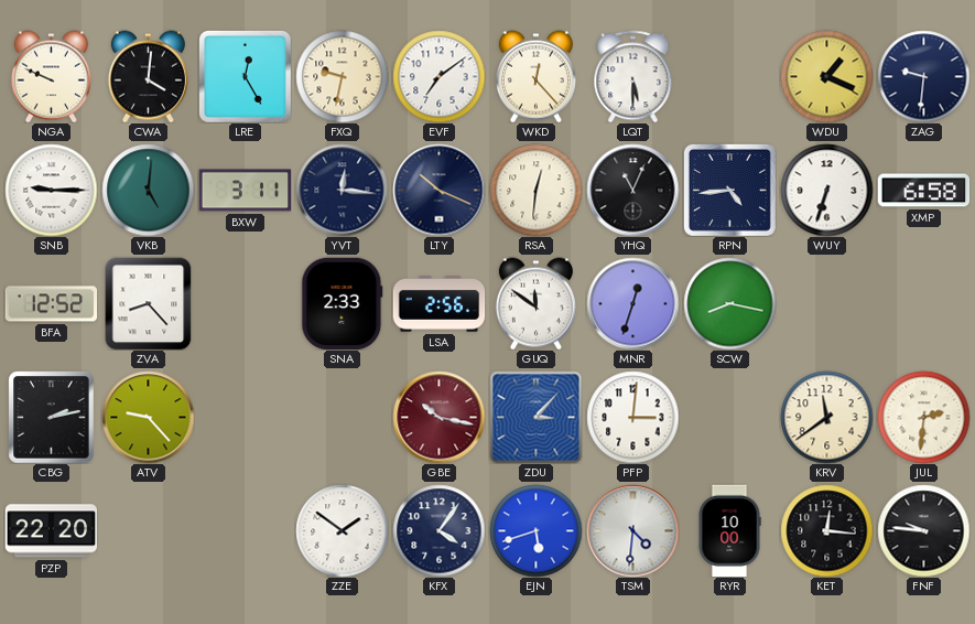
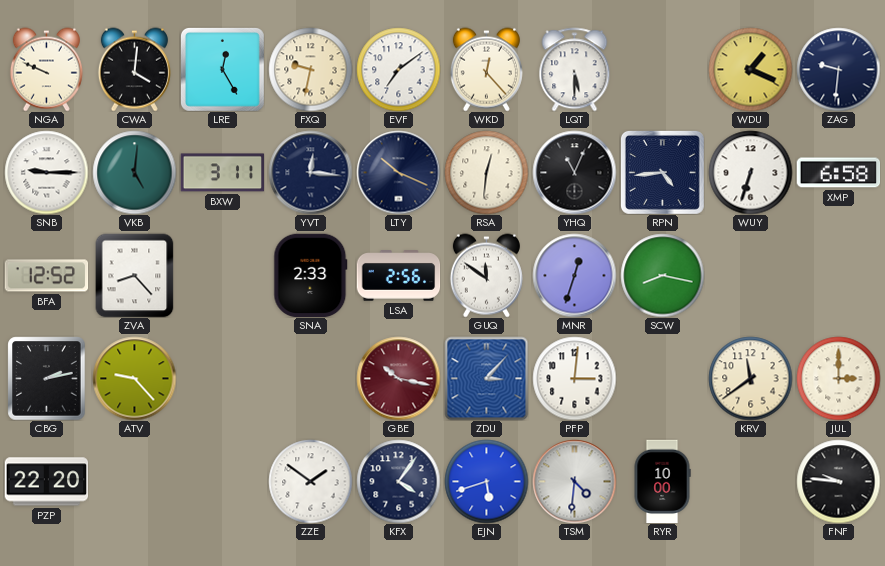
JUL: 2:31 -> 3:00
KET: 12:16 -> none
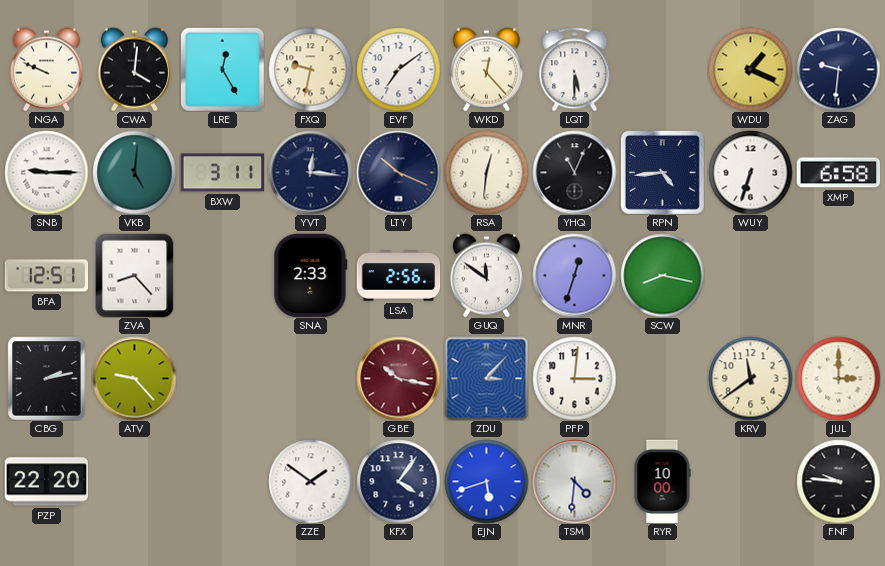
BFA: 12:52 -> 12:51
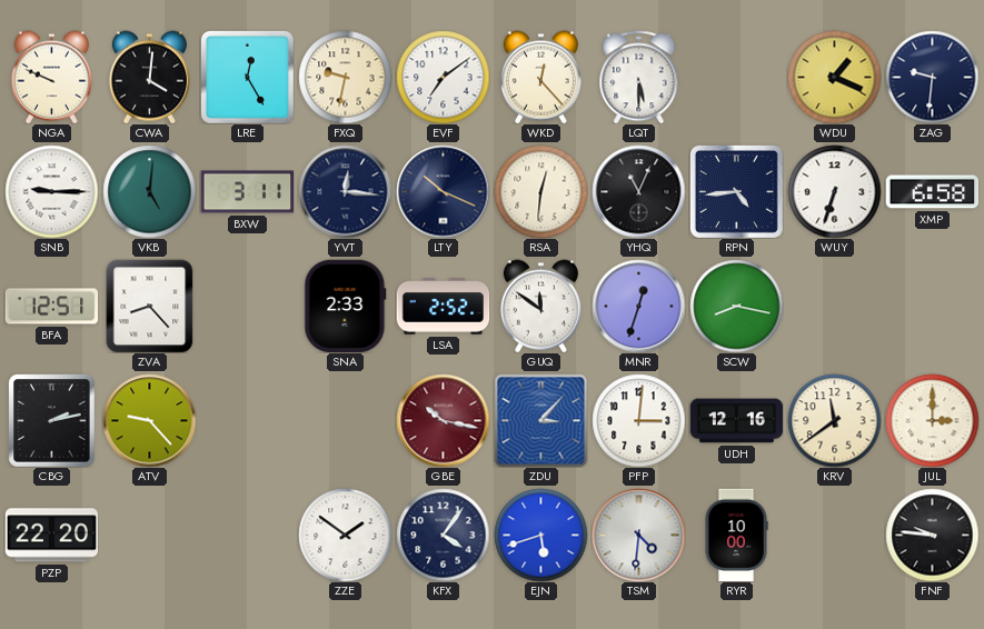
LSA: 2:56 -> 2:52
UDH: none -> 12:16
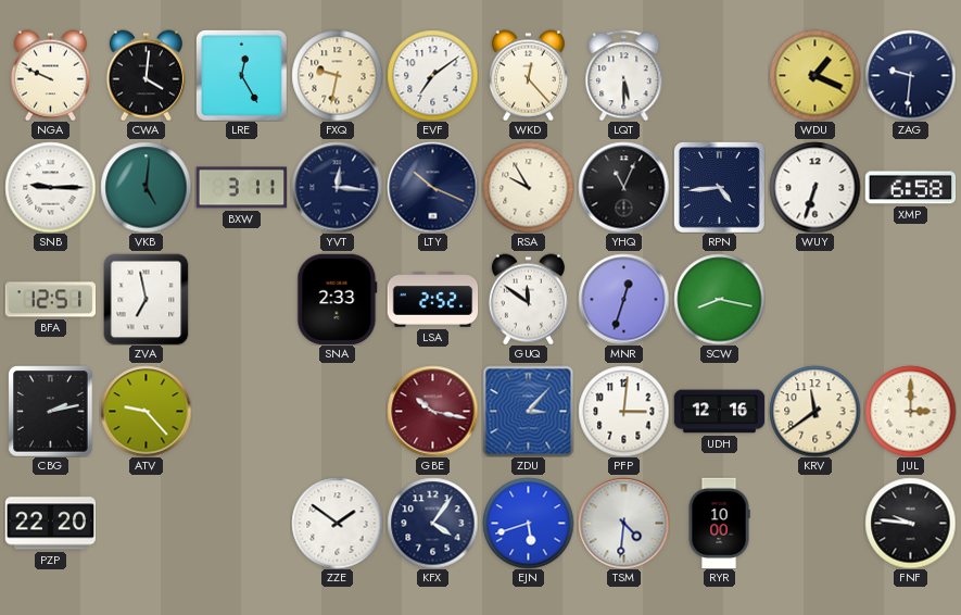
RSA: 12:31 -> 9:55
ZVA: 8:23 -> 6:58
